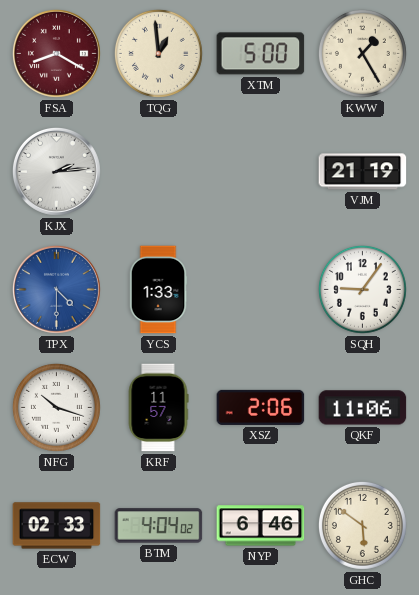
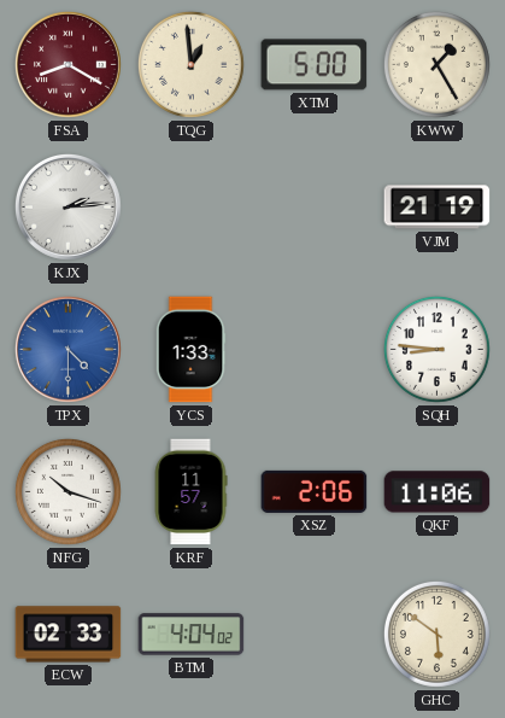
SQH: 9:06 -> 8:46
NYP: 6:46 -> none
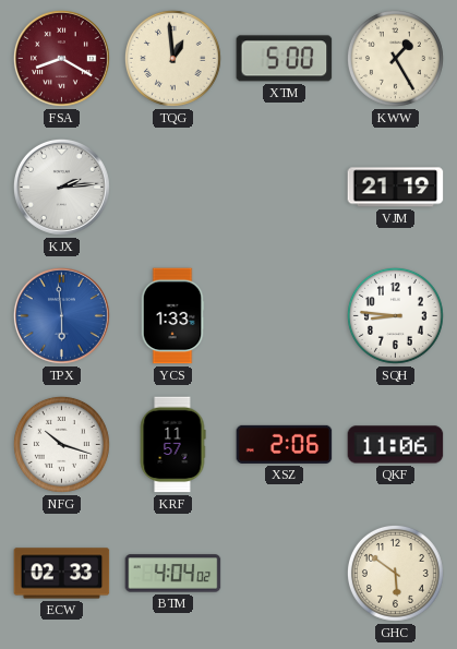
TPX: 4:30 -> 5:59
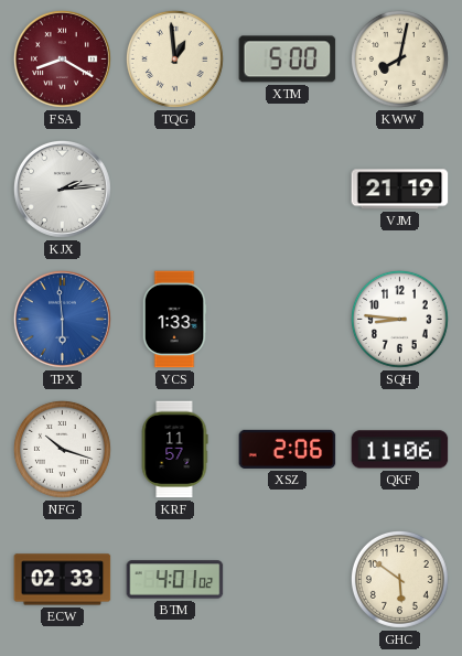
KWW: 1:25 -> 8:02
BTM: 4:04 -> 4:01
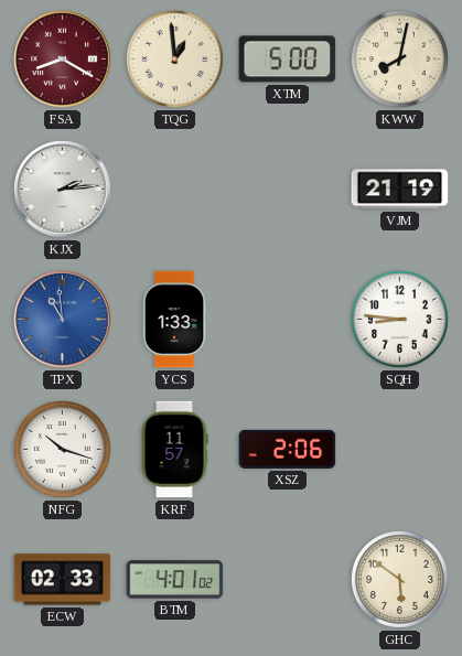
TPX: 5:59 -> 10:59
QKF: 11:06 -> none
